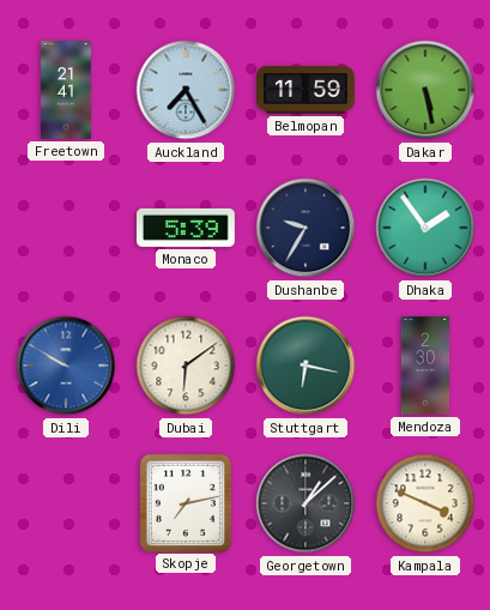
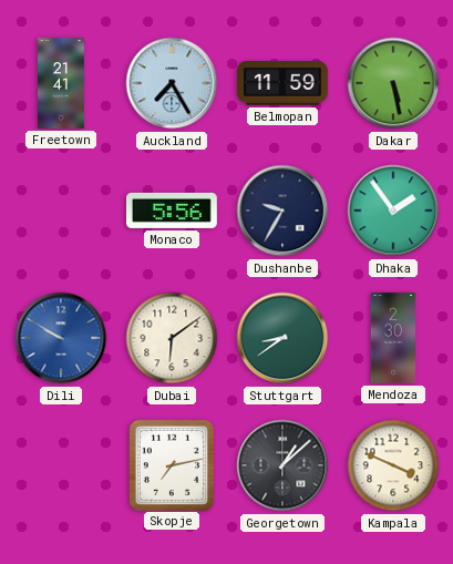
Monaco: 5:39 -> 5:56
Stuttgart: 6:17 -> 8:39
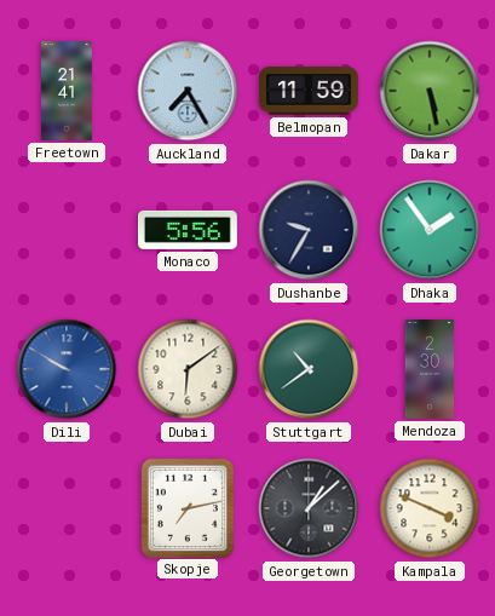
Stuttgart: 8:39 -> 10:39
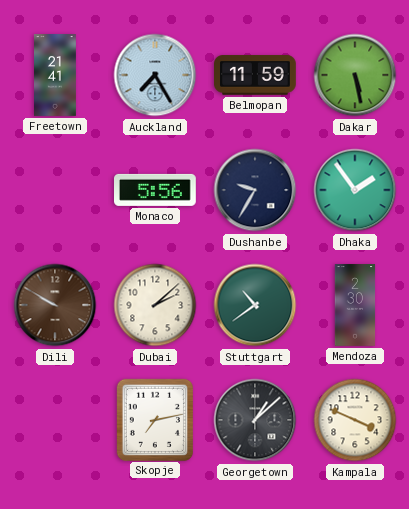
Dili dial: blue -> brown
Dubai: 6:09 -> 2:08
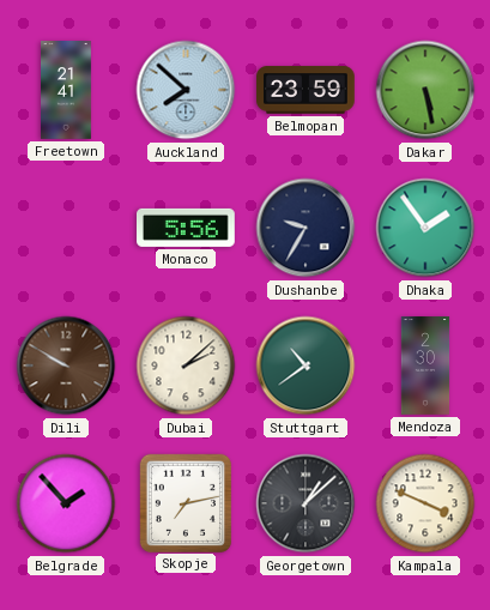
Auckland: 7:25 -> 7:52
Belmopan: 11:59 -> 23:59
Belgrade: none -> 1:53
